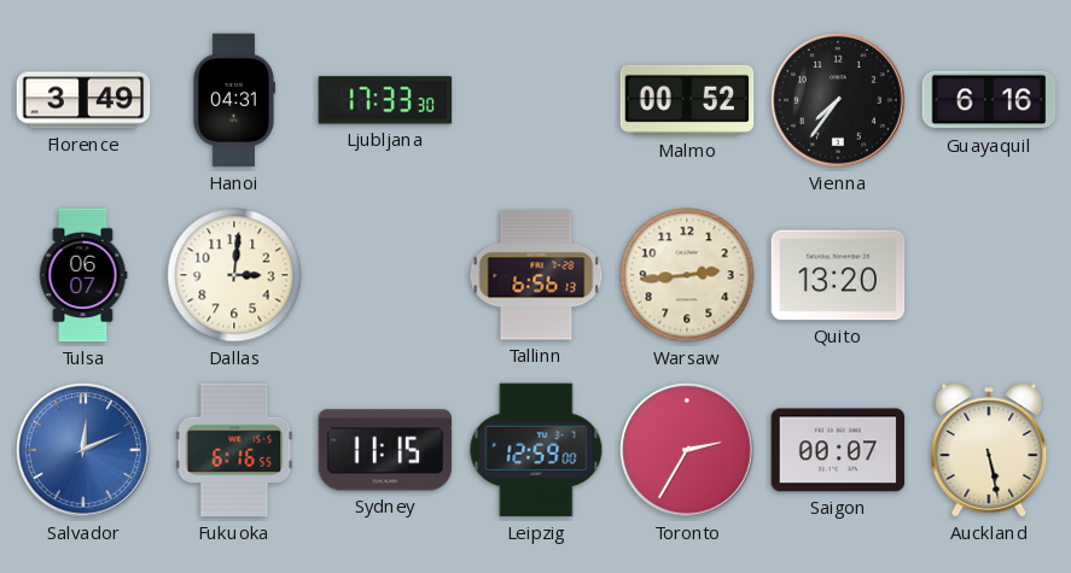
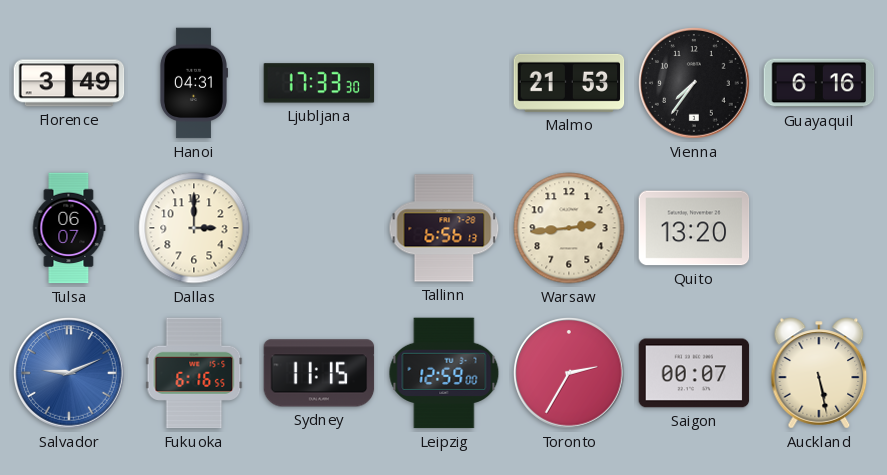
Malmo: 00:52 -> 21:53
Dallas: 3:01 -> 3:00
Salvador: 12:11 -> 9:11
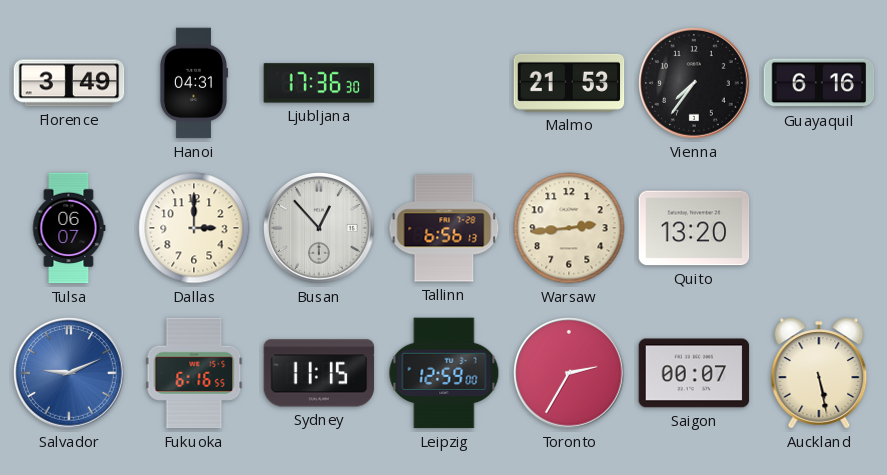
Ljubljana: 17:33 -> 17:36
Busan: none -> 12:53
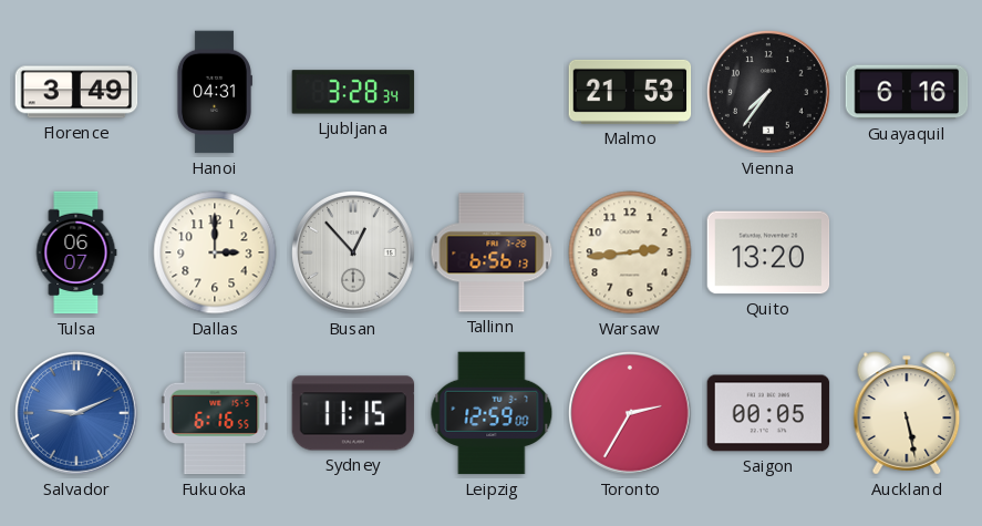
Ljubljana: 17:36 -> 3:28
Saigon: 00:07 -> 00:05
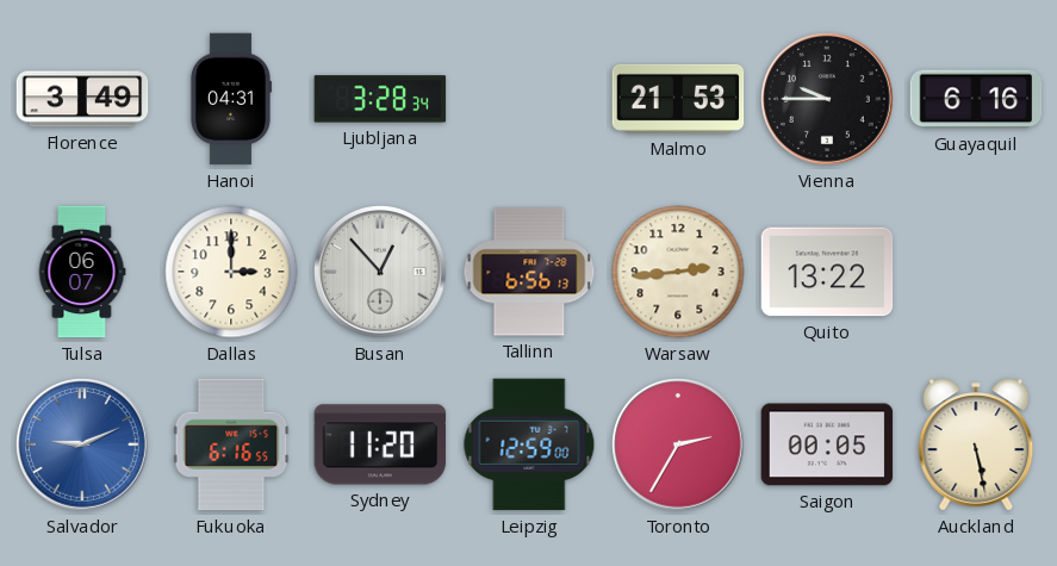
Vienna: 7:36 -> 9:45
Quito: 13:20 -> 13:22
Sydney: 11:15 -> 11:20
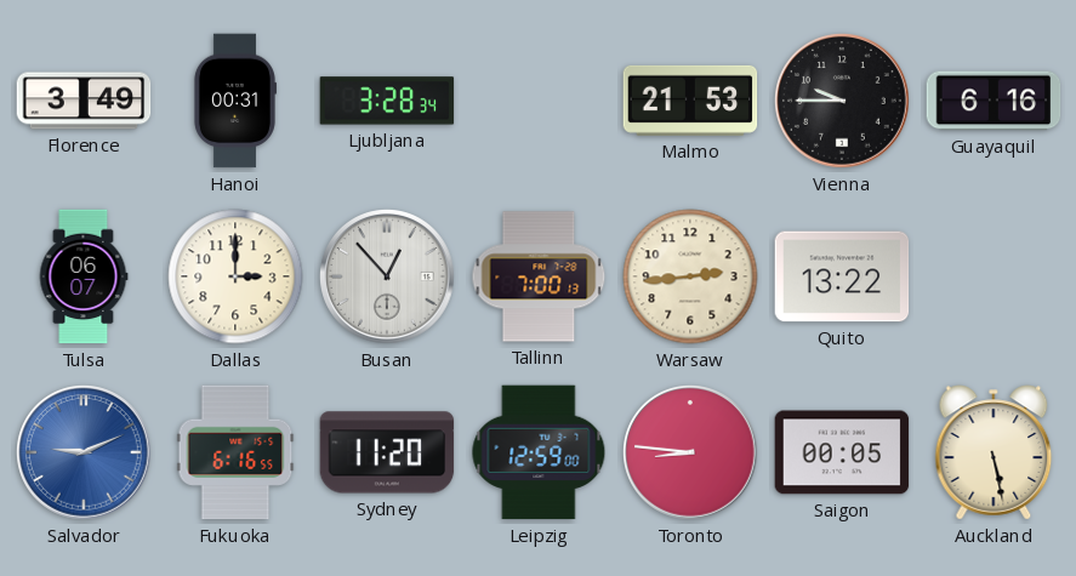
Hanoi: 04:31 -> 00:31
Tallinn: 6:56 -> 7:00
Toronto: 2:35 -> 8:46
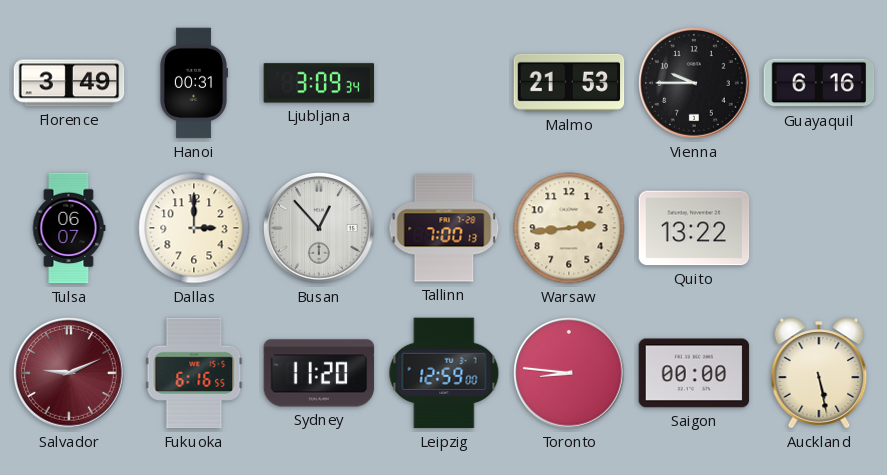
Ljubljana: 3:28 -> 3:09
Salvador dial: blue -> burgundy
Saigon: 00:05 -> 00:00
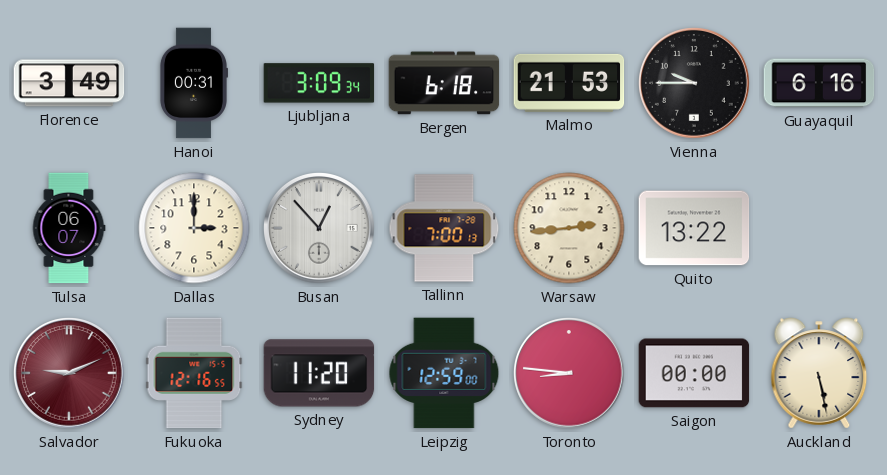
Bergen: none -> 6:18
Fukuoka: 6:16 -> 12:16
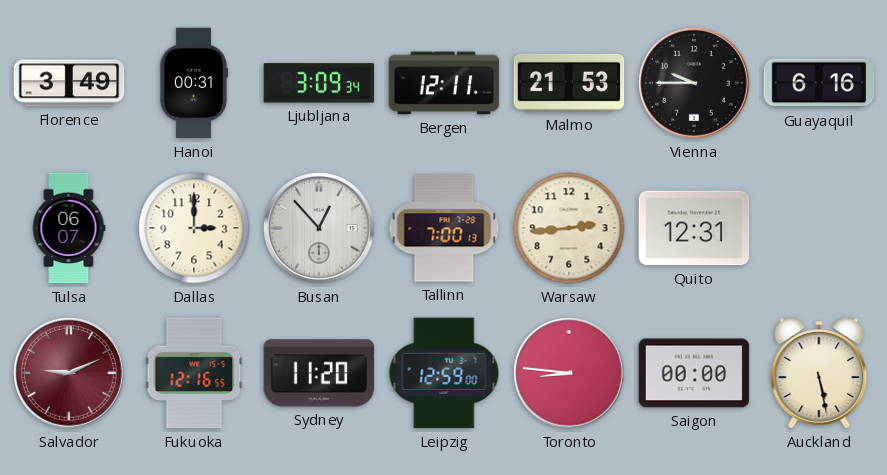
Bergen: 6:18 -> 12:11
Quito: 13:22 -> 12:31
